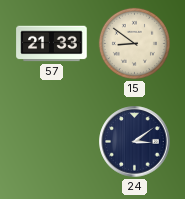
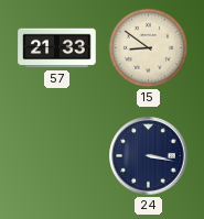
24: 3:09 -> 3:17
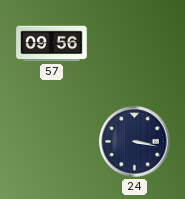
57: 21:33 -> 09:56
15: 8:51 -> none
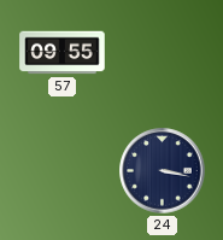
57: 09:56 -> 09:55
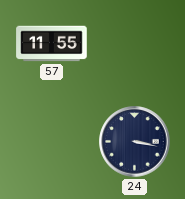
57: 09:55 -> 11:55
